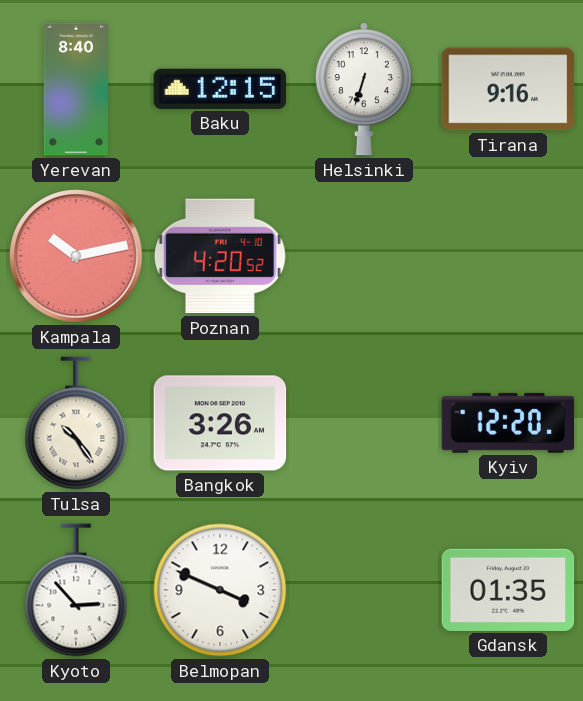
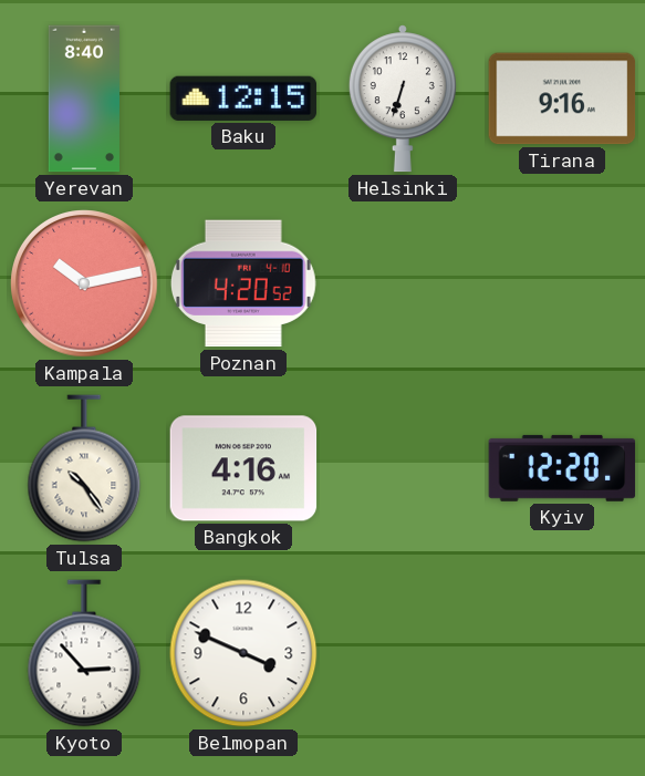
Bangkok: 3:26 -> 4:16
Gdansk: 01:35 -> none
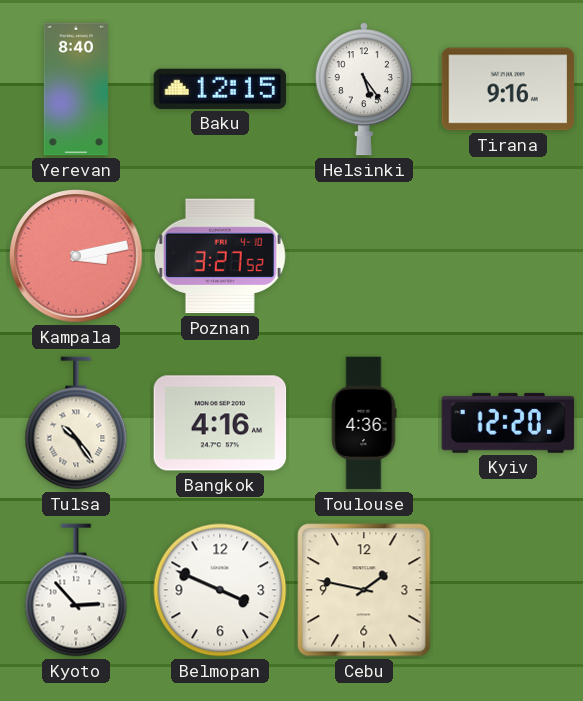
Helsinki: 6:33 -> 5:24
Kampala: 10:13 -> 3:13
Poznan: 4:20 -> 3:27
Toulouse: none -> 4:36
Cebu: none -> 1:47
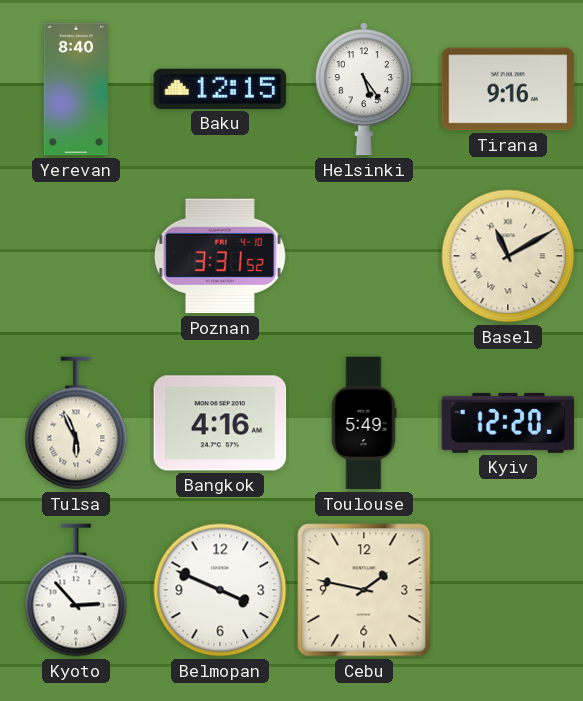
Kampala: 3:13 -> none
Poznan: 3:27 -> 3:31
Basel: none -> 11:10
Tulsa: 10:24 -> 5:56
Toulouse: 4:36 -> 5:49
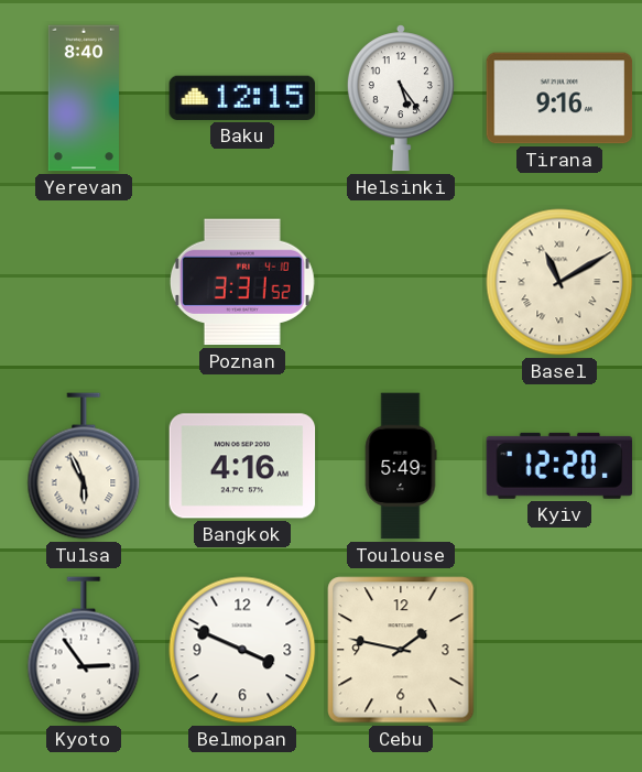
Kyoto: 2:53 -> 2:54
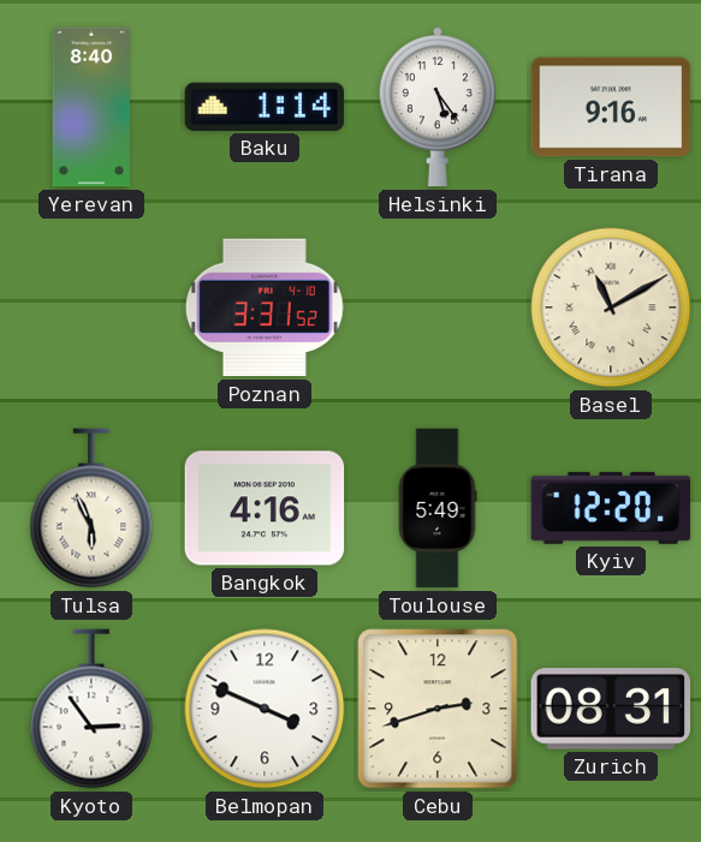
Baku: 12:15 -> 1:14
Cebu: 1:47 -> 2:42
Zurich: none -> 08:31
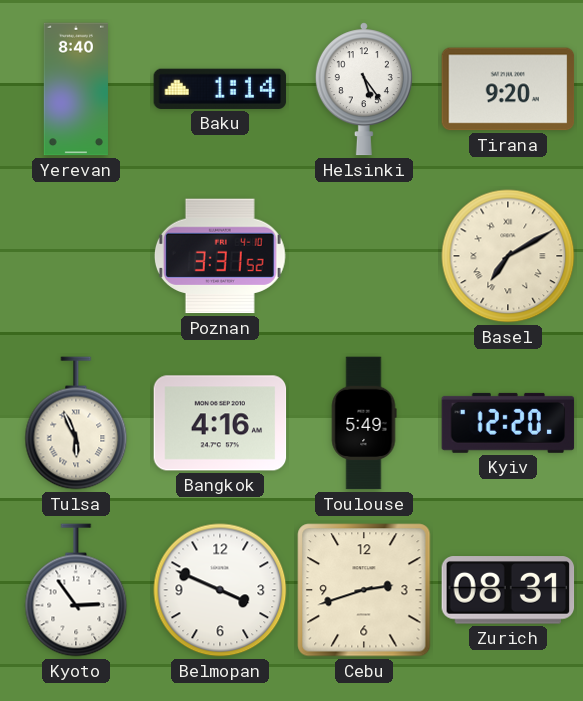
Tirana: 9:16 -> 9:20
Basel: 11:10 -> 7:10
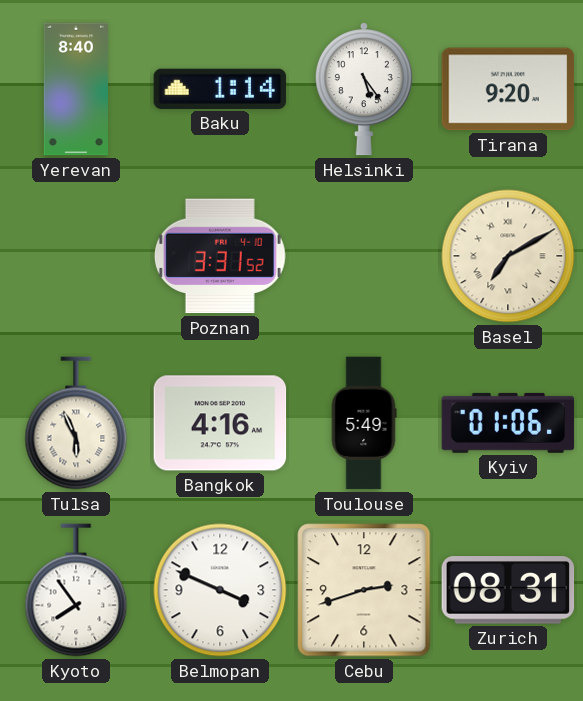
Kyiv: 12:20 -> 01:06
Kyoto: 2:54 -> 7:54
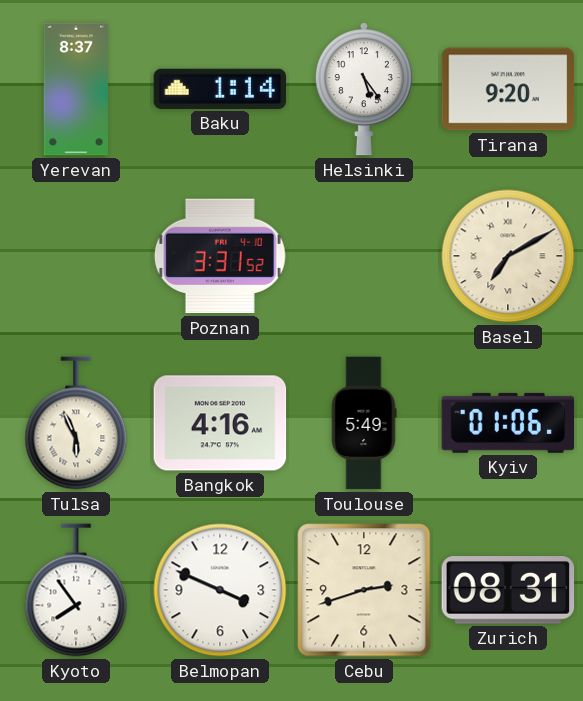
Yerevan: 8:40 -> 8:37
